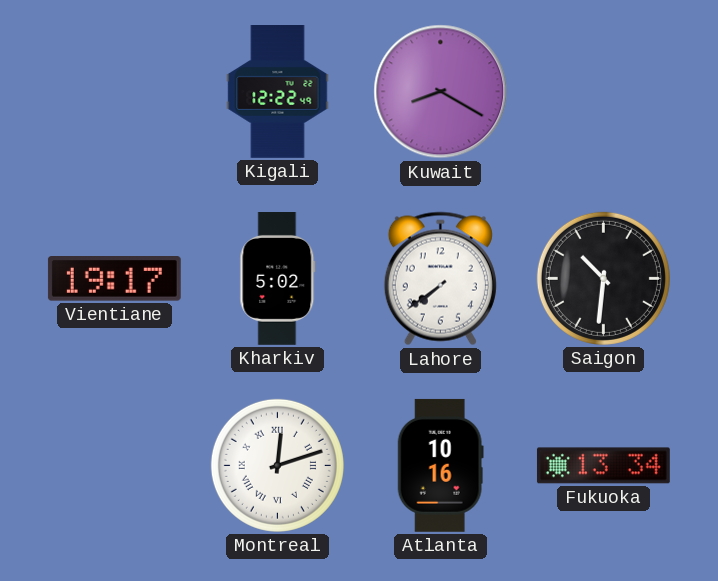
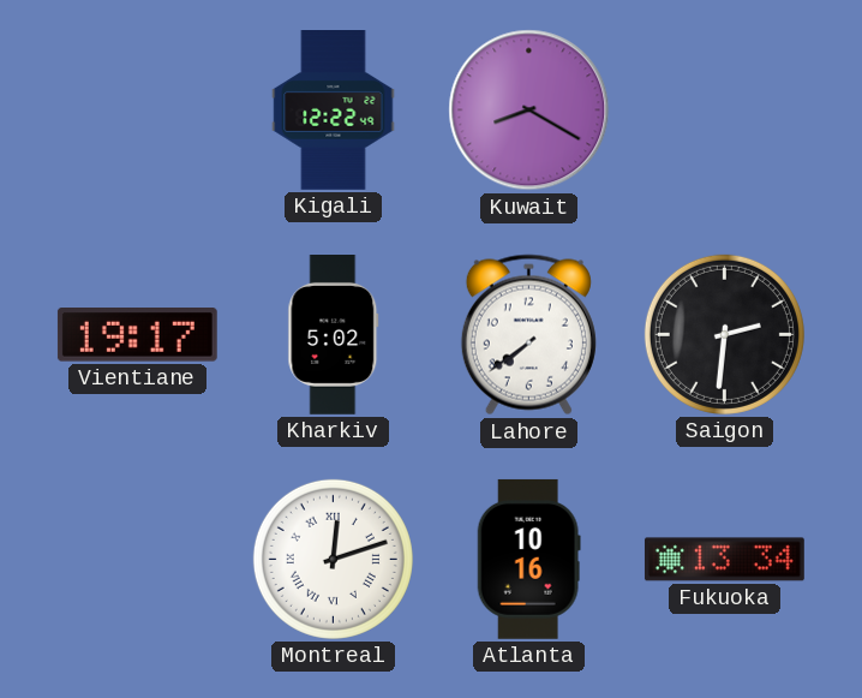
Saigon: 10:31 -> 2:31
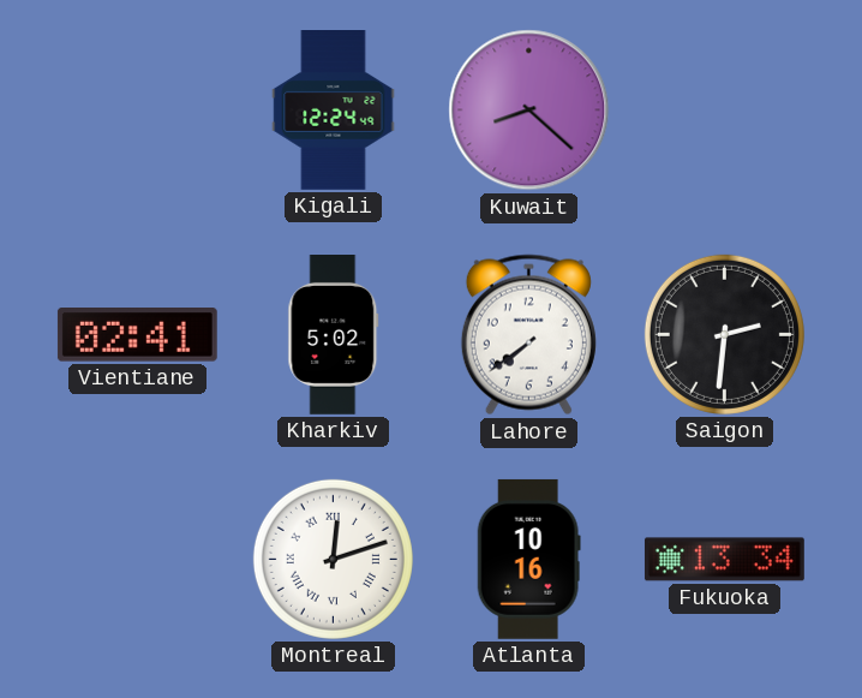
Kigali: 12:22 -> 12:24
Kuwait: 8:20 -> 8:22
Vientiane: 19:17 -> 02:41
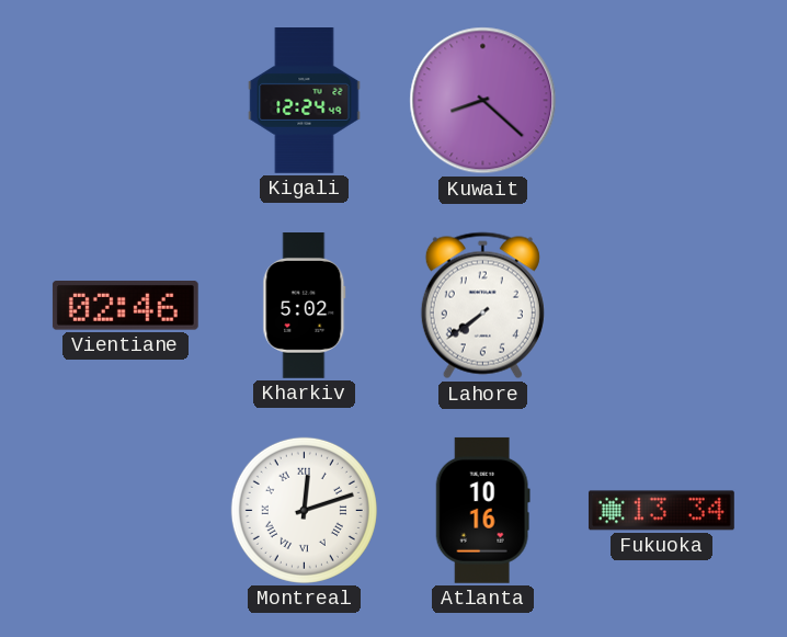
Vientiane: 02:41 -> 02:46
Saigon: 2:31 -> none
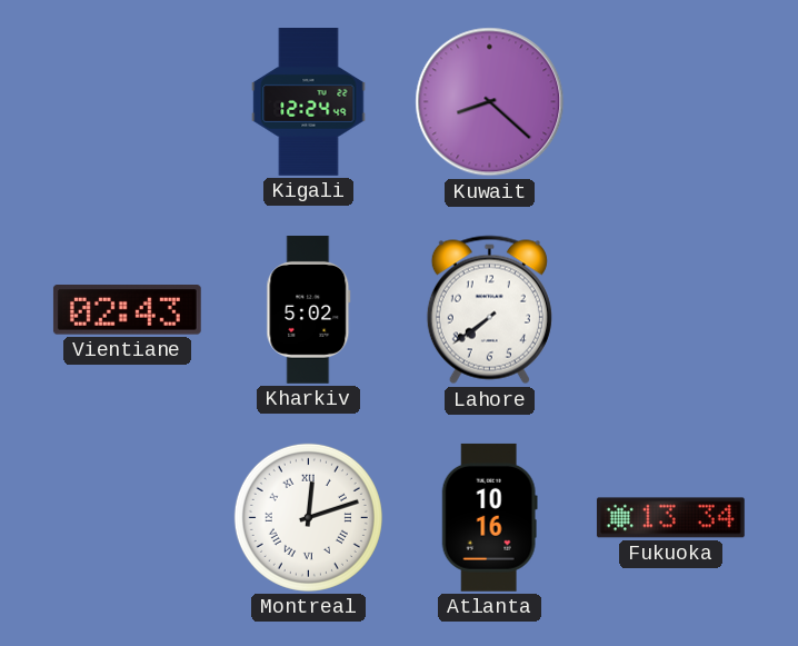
Vientiane: 02:46 -> 02:43
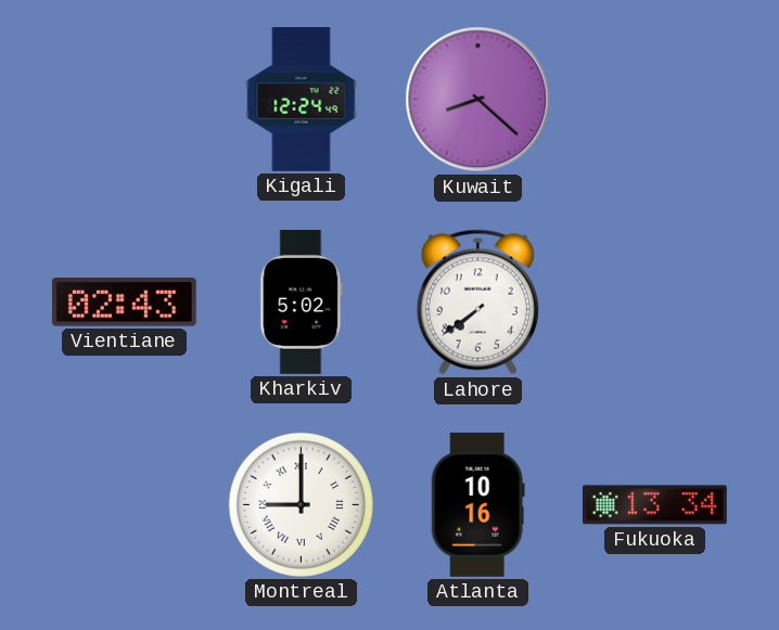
Montreal: 12:12 -> 9:00
